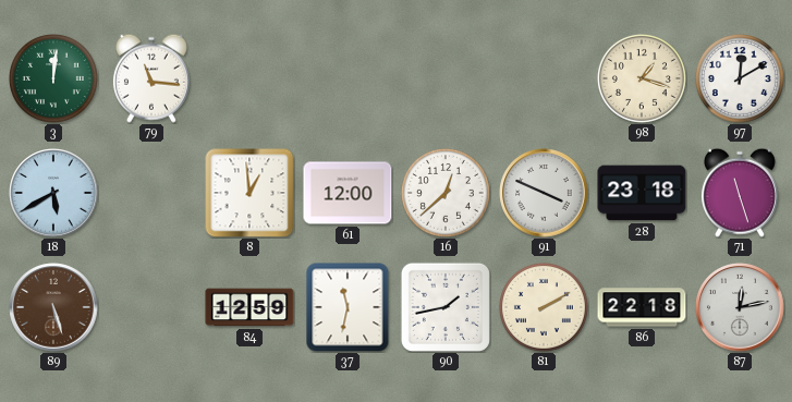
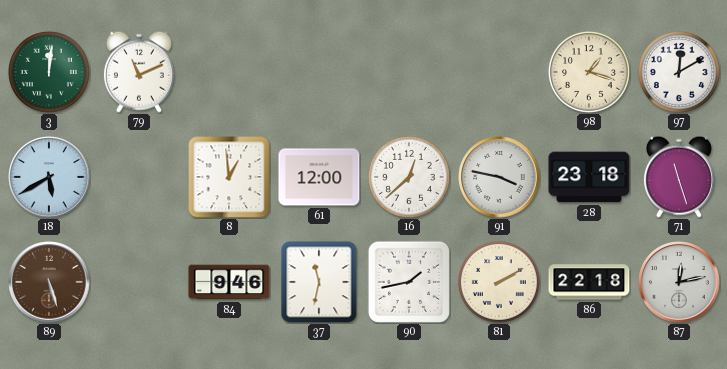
79: 11:16 -> 11:11
91: 3:49 -> 3:47
84: 12:59 -> 9:46
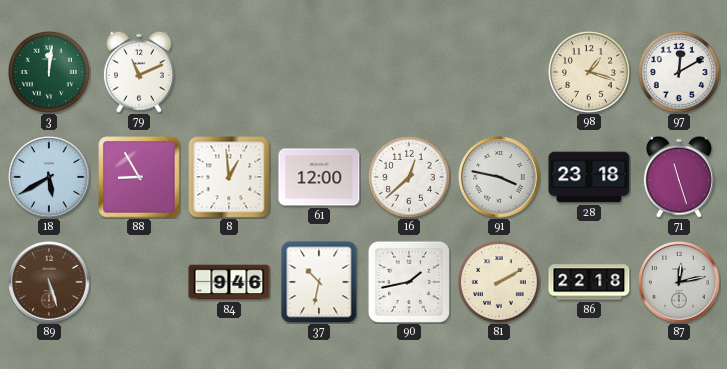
88: none -> 8:55
37: 11:32 -> 10:32
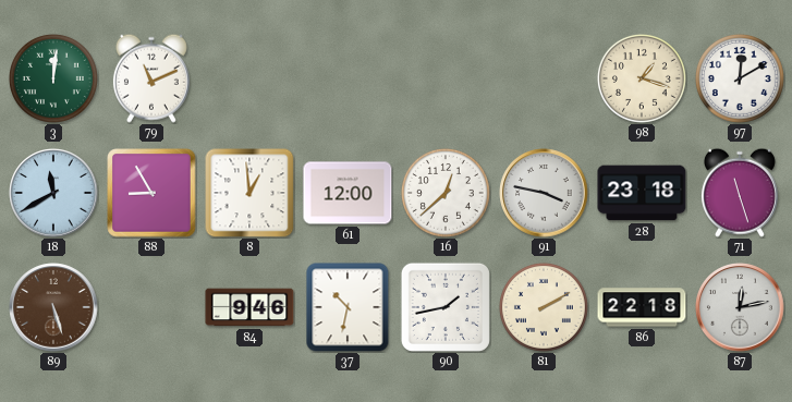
18: 5:40 -> 11:40
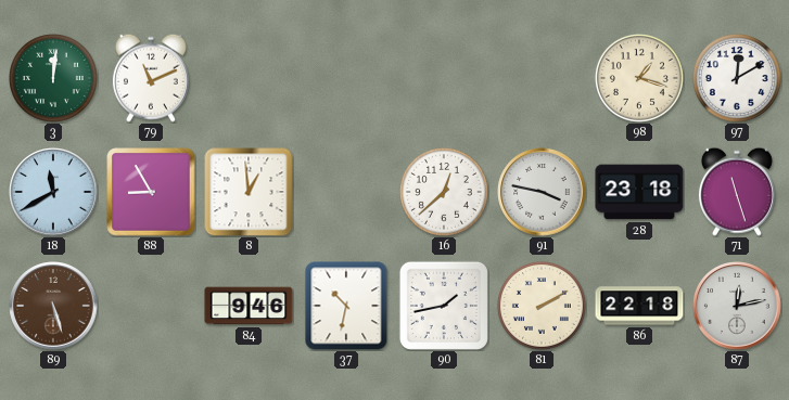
61: 12:00 -> none
